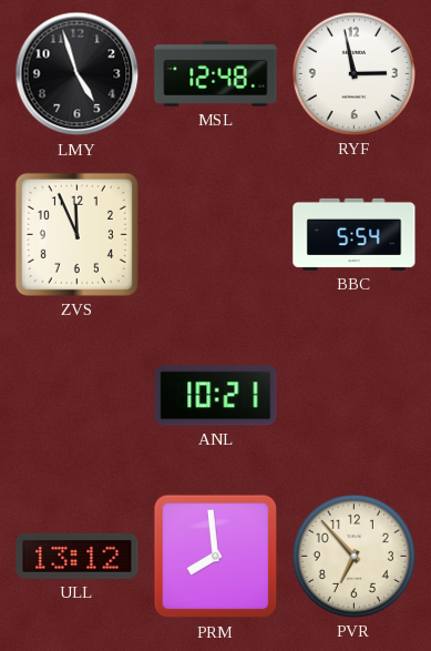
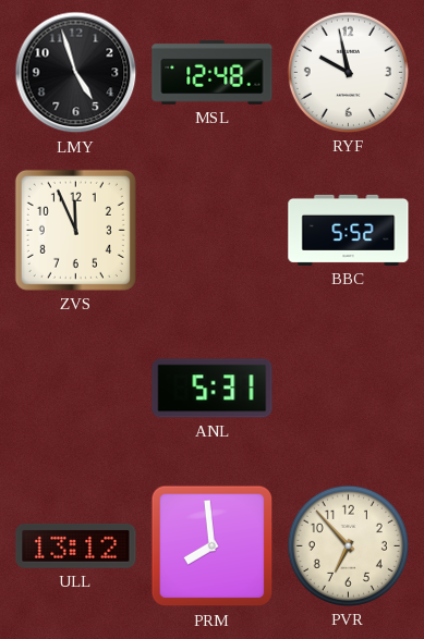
RYF: 2:58 -> 9:58
BBC: 5:54 -> 5:52
ANL: 10:21 -> 5:31
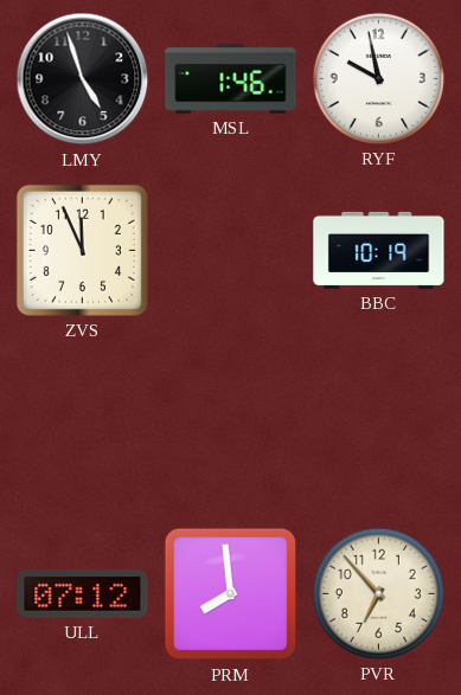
MSL: 12:48 -> 1:46
BBC: 5:52 -> 10:19
ANL: 5:31 -> none
ULL: 13:12 -> 07:12
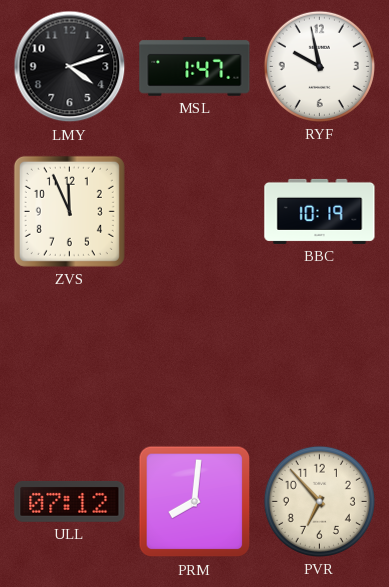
LMY: 4:57 -> 4:12
MSL: 1:46 -> 1:47
PRM: 7:59 -> 8:01
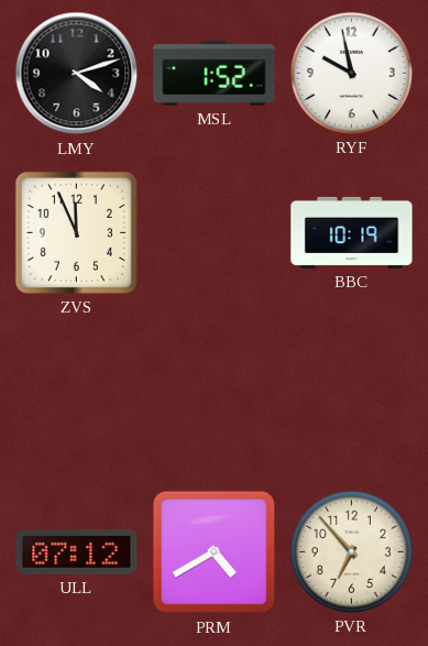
MSL: 1:47 -> 1:52
PRM: 8:01 -> 4:40
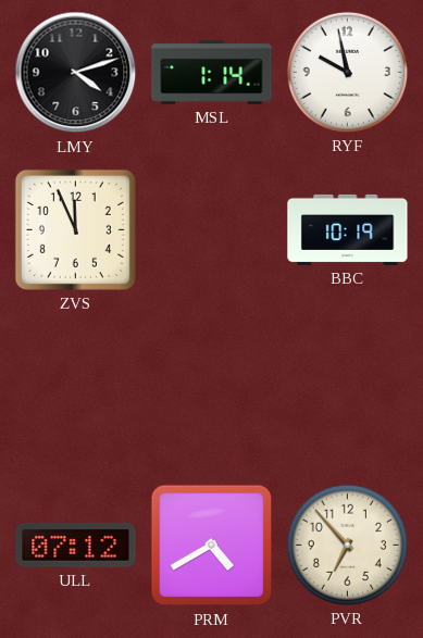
MSL: 1:52 -> 1:14
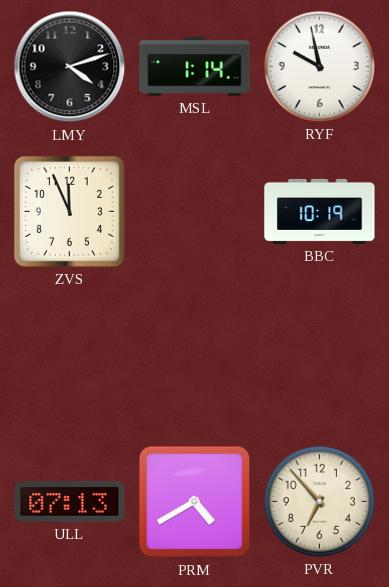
ULL: 07:12 -> 07:13
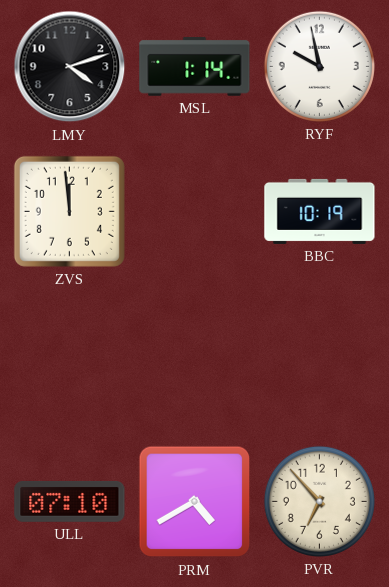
ZVS: 11:56 -> 11:59
ULL: 07:13 -> 07:10
